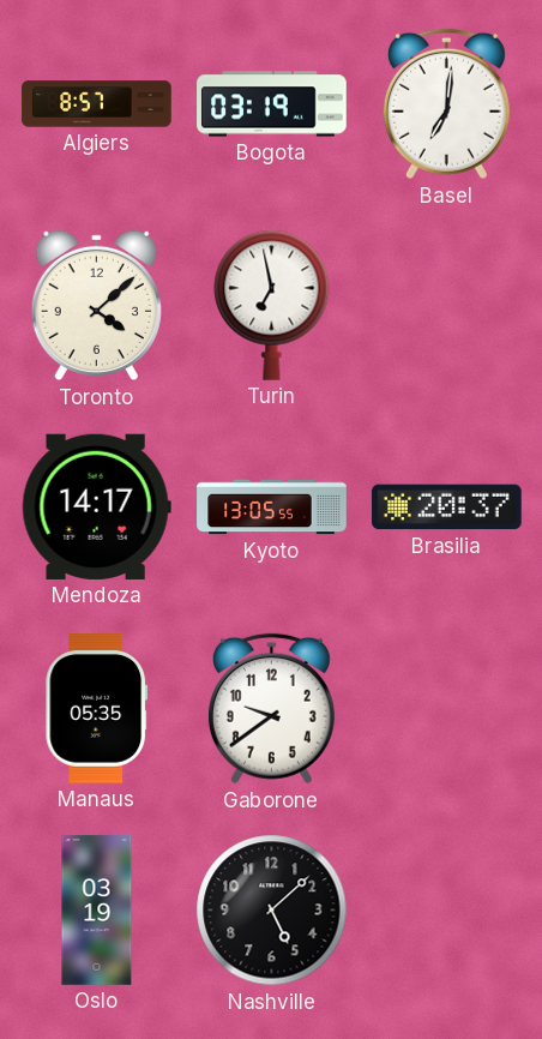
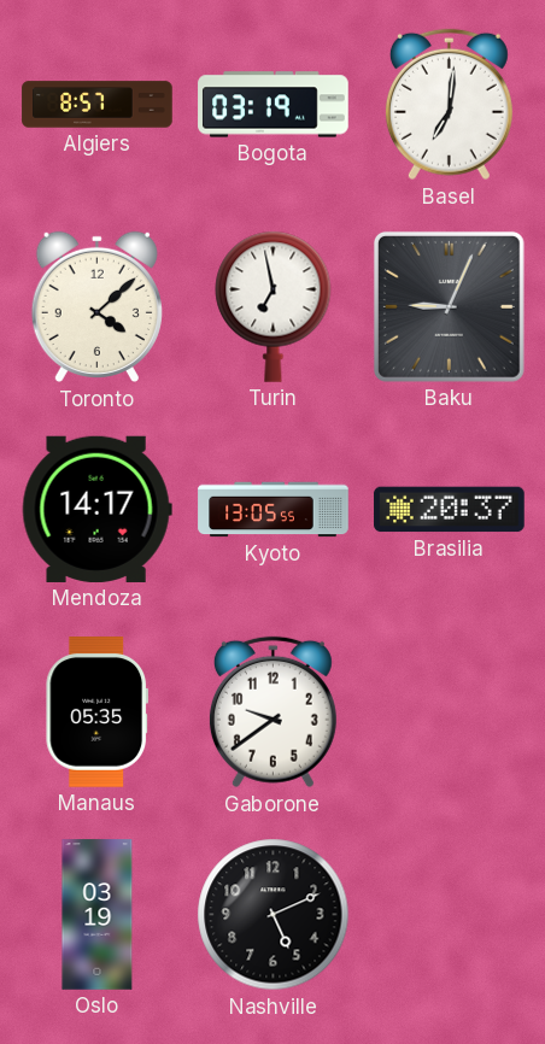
Baku: none -> 9:04
Nashville: 5:08 -> 5:11
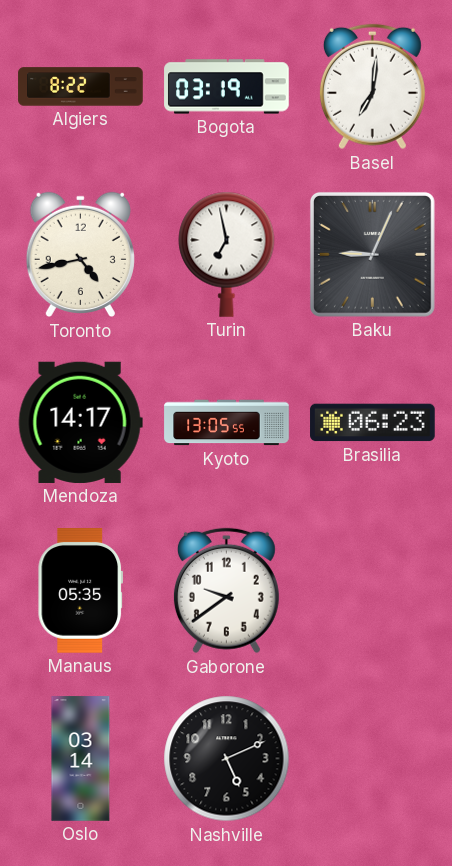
Algiers: 8:57 -> 8:22
Toronto: 4:08 -> 4:43
Brasilia: 20:37 -> 06:23
Oslo: 03:19 -> 03:14
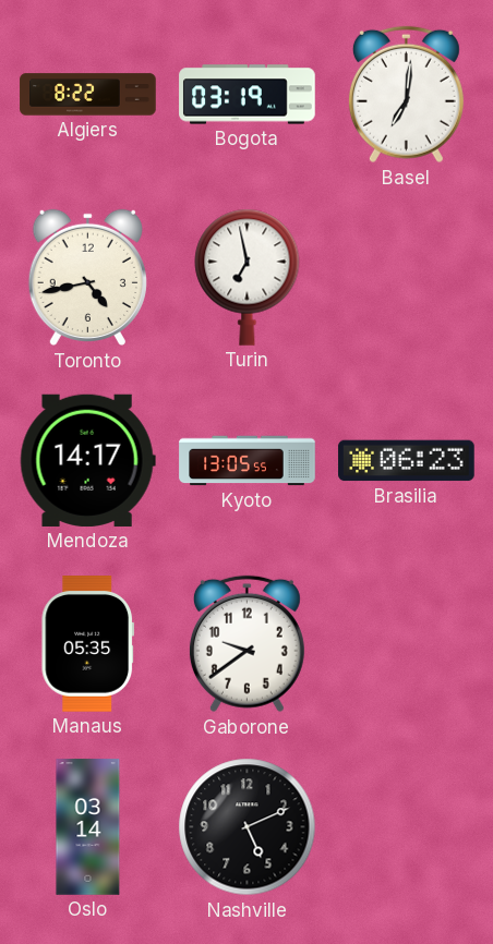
Baku: 9:04 -> none
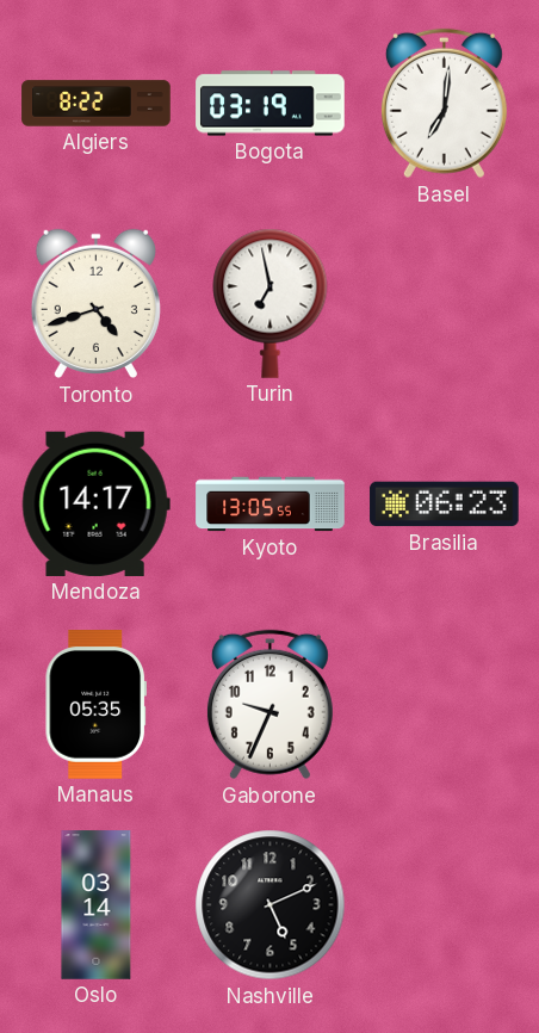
Toronto: 4:43 -> 4:42
Gaborone: 9:39 -> 9:34
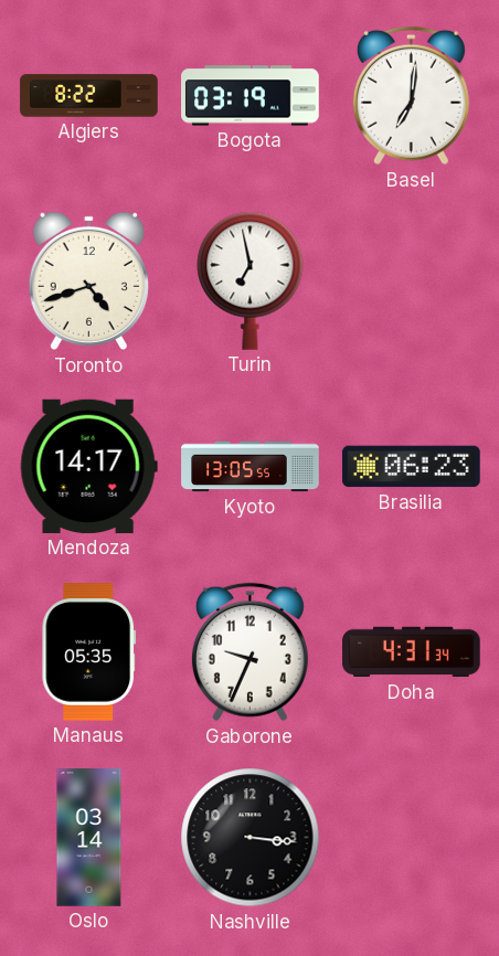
Doha: none -> 4:31
Nashville: 5:11 -> 3:16
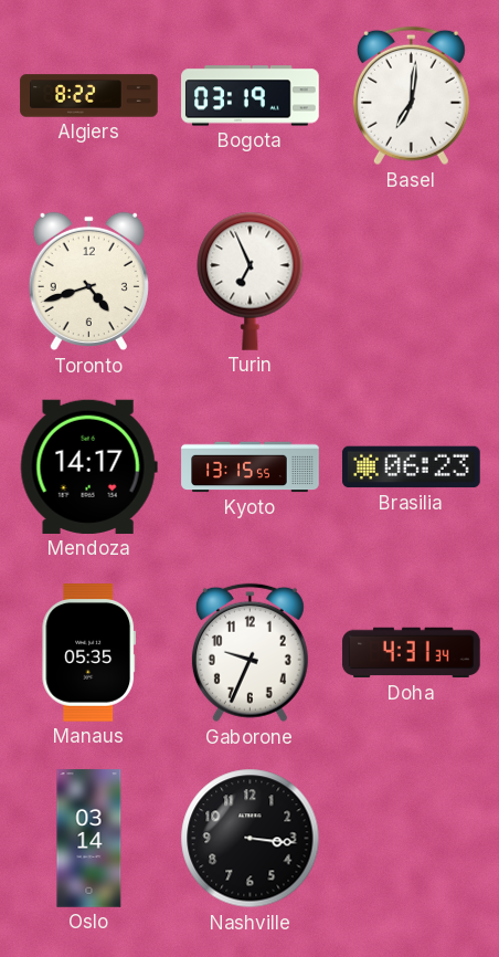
Turin: 6:58 -> 6:56
Kyoto: 13:05 -> 13:15
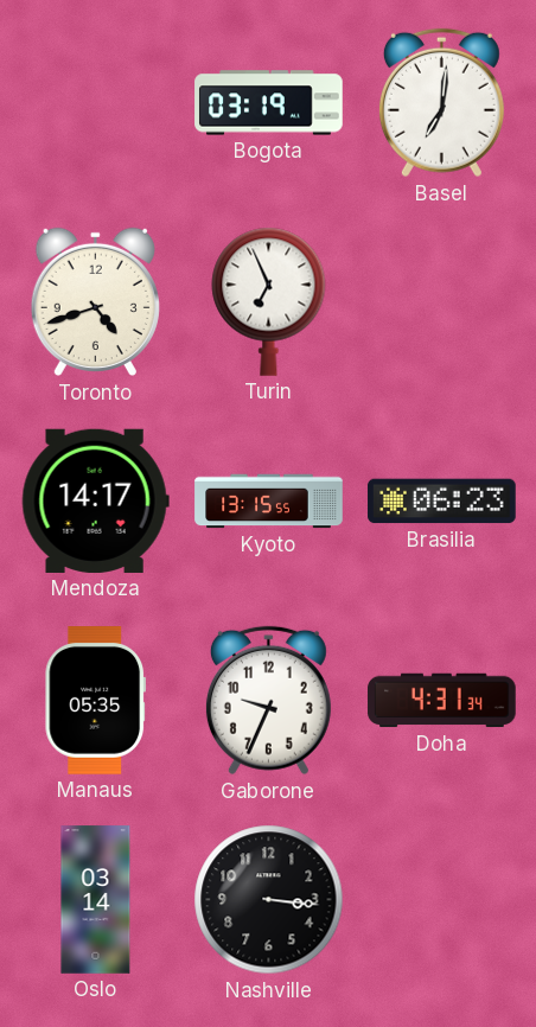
Algiers: 8:22 -> none
